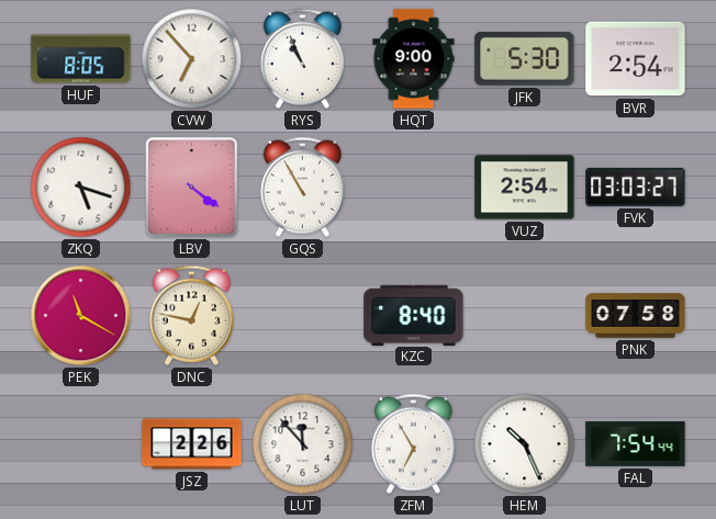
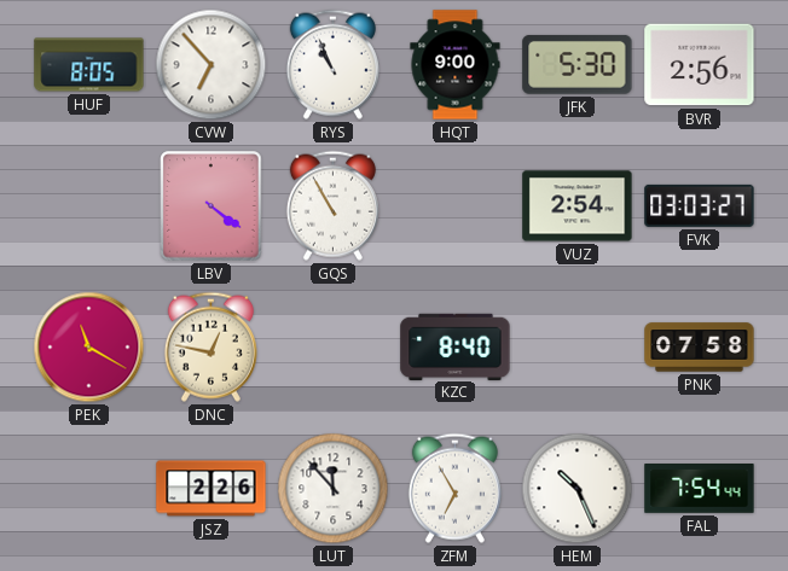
BVR: 2:54 -> 2:56
ZKQ: 5:18 -> none
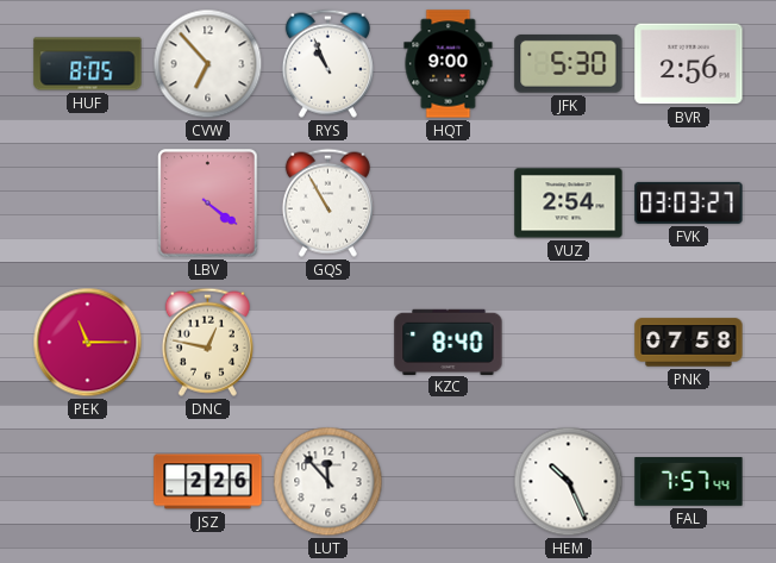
PEK: 11:20 -> 11:15
ZFM: 6:55 -> none
FAL: 7:54 -> 7:57
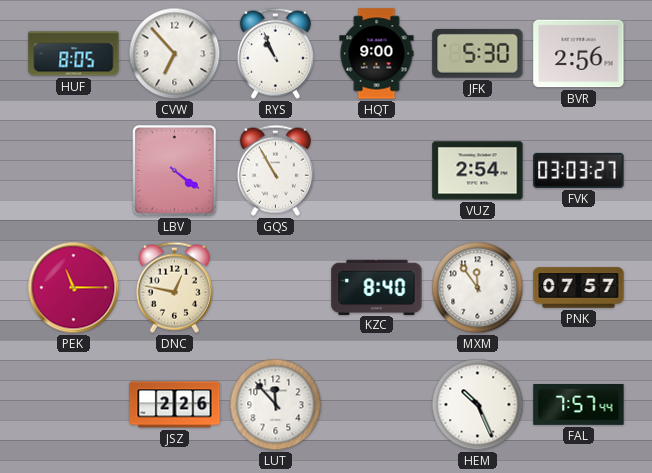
MXM: none -> 11:54
PNK: 07:58 -> 07:57
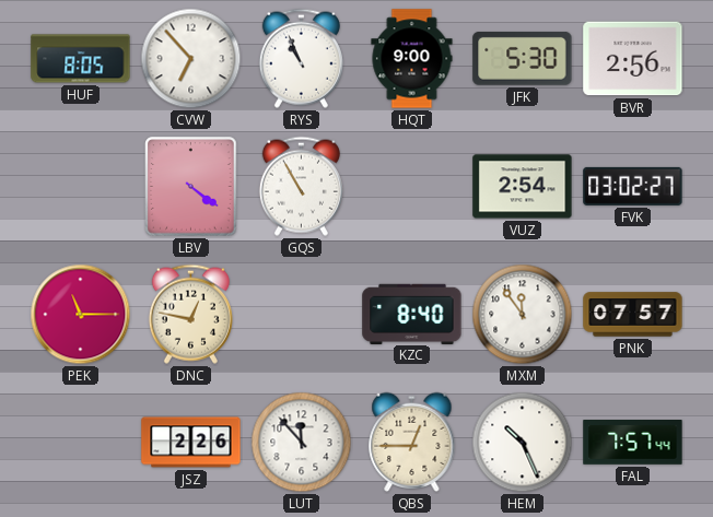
FVK: 03:03 -> 03:02
QBS: none -> 12:45
